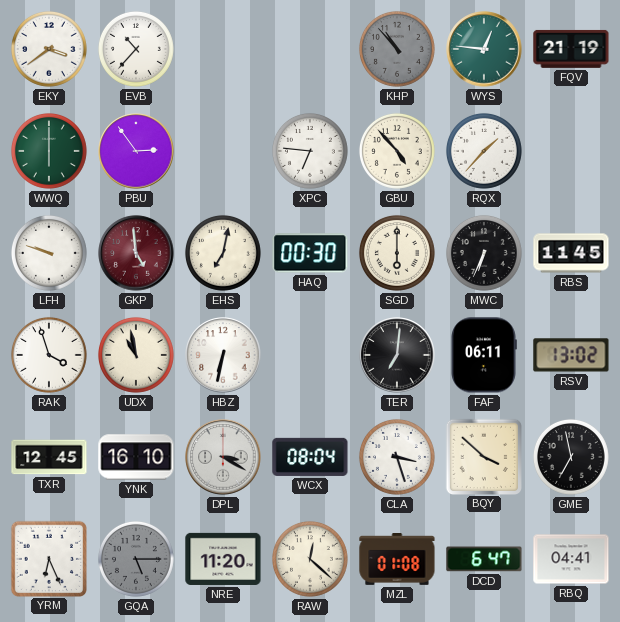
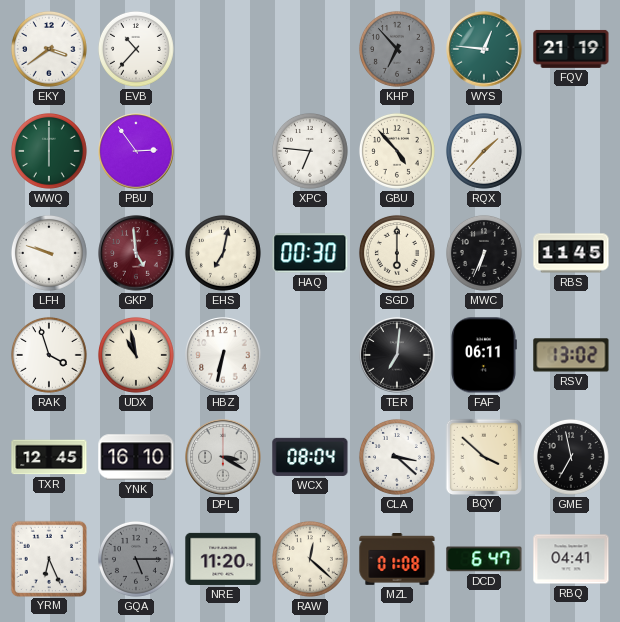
KHP: 10:53 -> 6:53
CLA: 3:27 -> 3:22
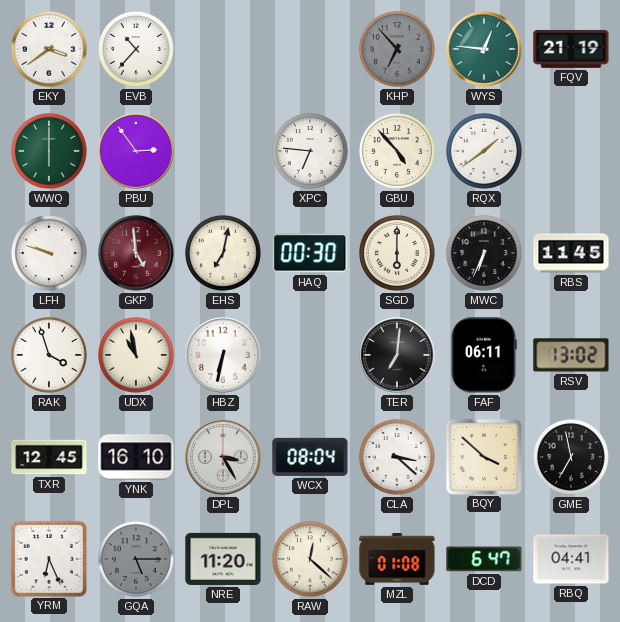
RQX: 1:37 -> 1:39
DPL: 3:20 -> 3:25
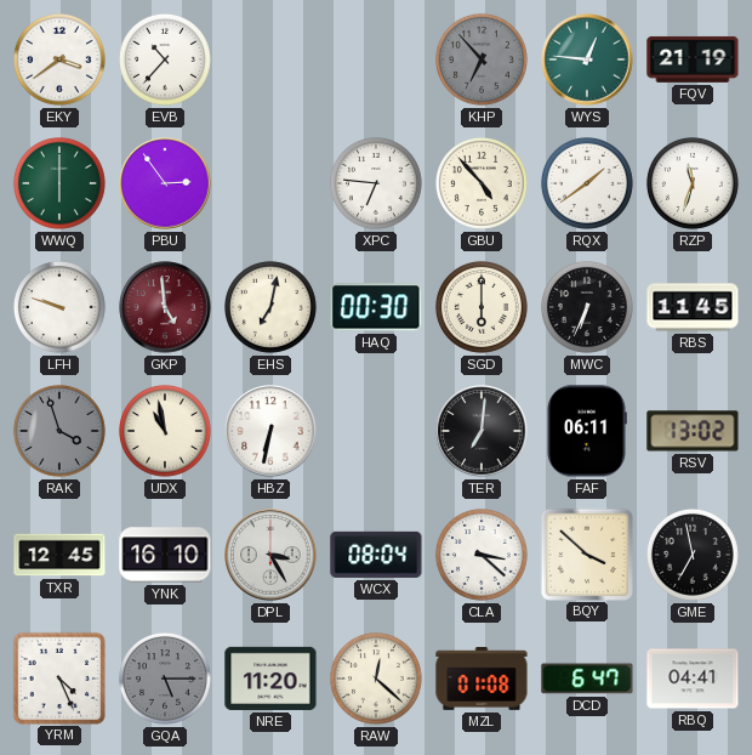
RZP: none -> 11:33
RAK dial: white -> grey
YRM: 6:26 -> 4:26
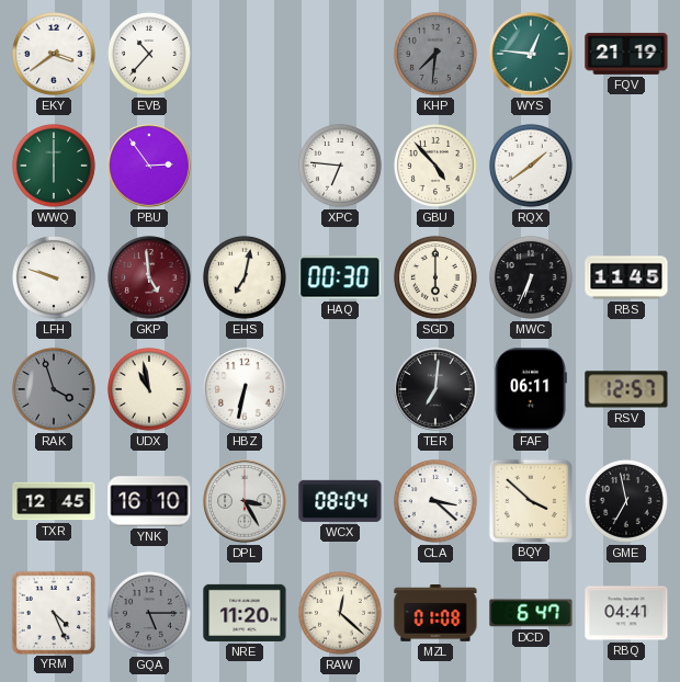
KHP: 6:53 -> 7:31
RZP: 11:33 -> none
RSV: 13:02 -> 12:57
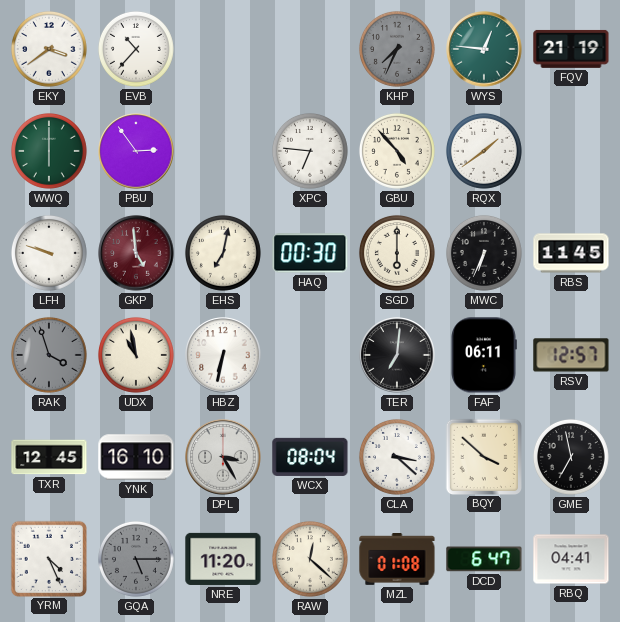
KHP: 7:31 -> 7:34
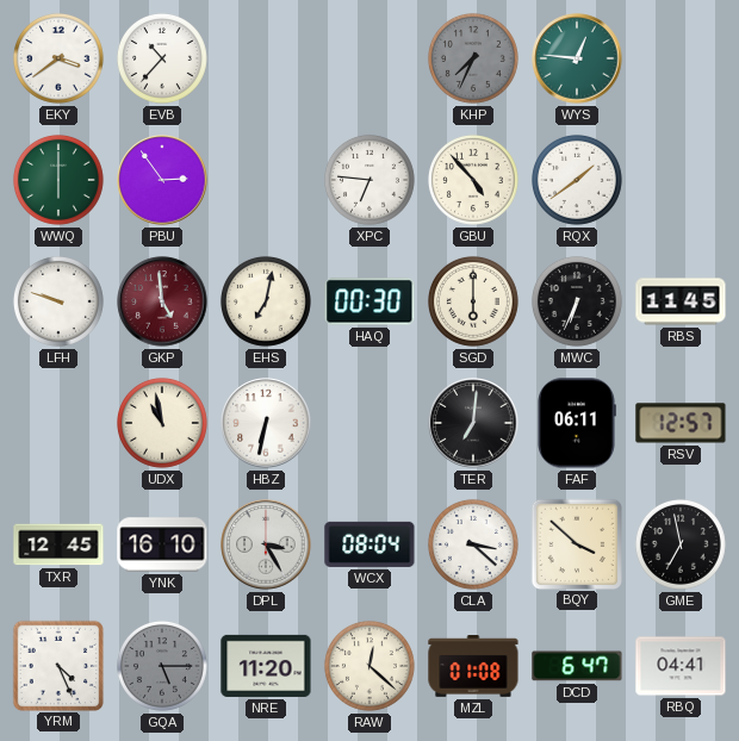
FQV: 21:19 -> none
RAK: 3:57 -> none
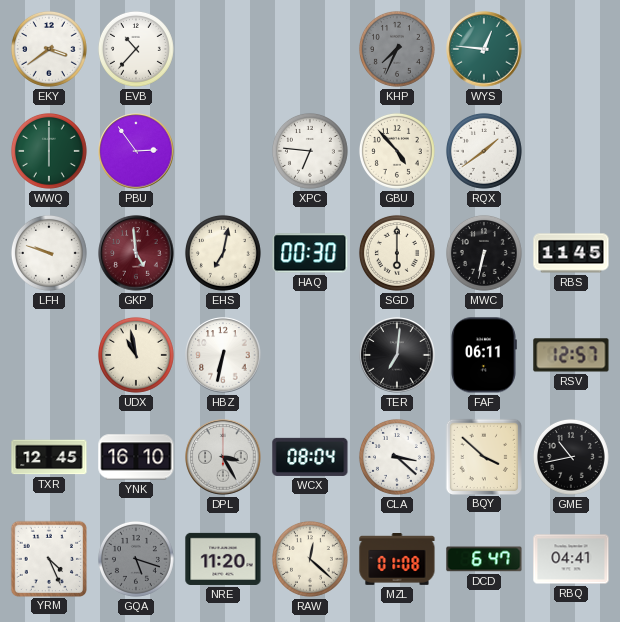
MWC: 6:34 -> 6:32
GME: 6:58 -> 10:43
GQA: 5:15 -> 5:18
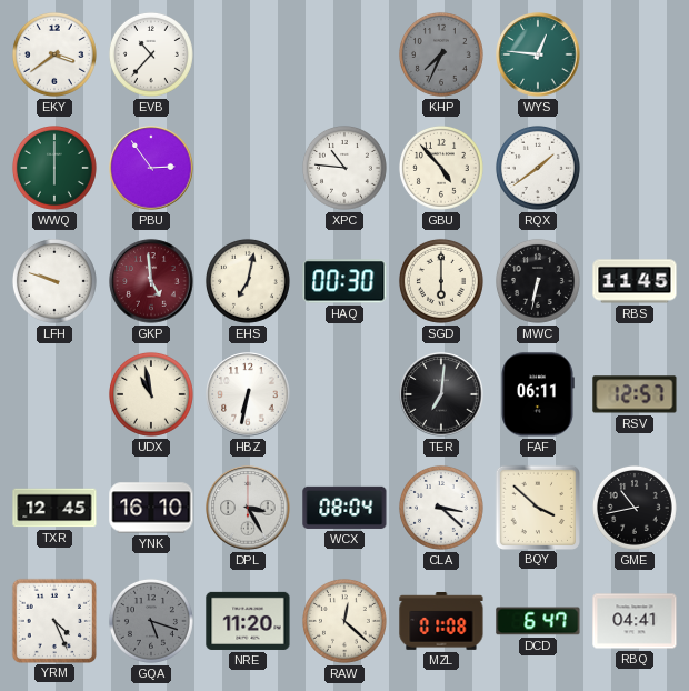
XPC: 6:46 -> 10:46
